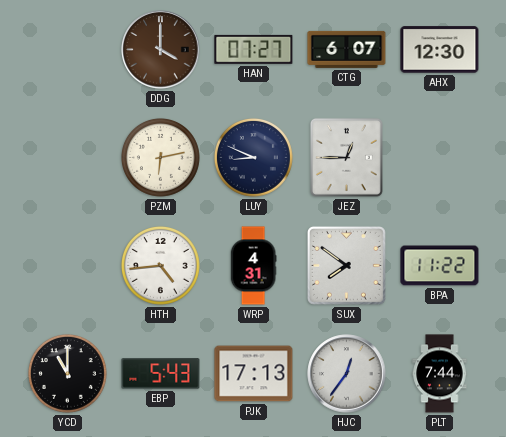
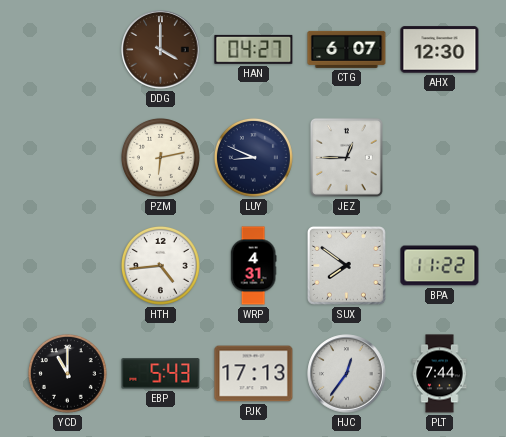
HAN: 07:27 -> 04:27
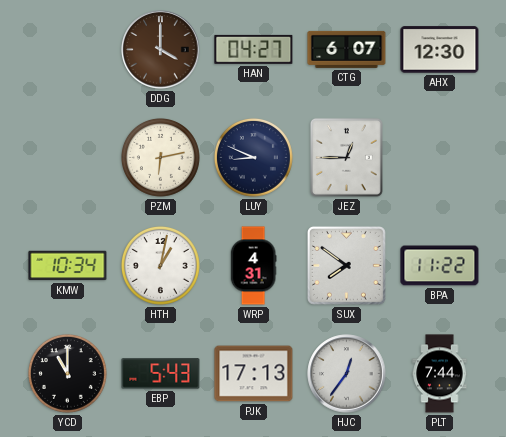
KMW: none -> 10:34
HTH: 4:44 -> 1:02
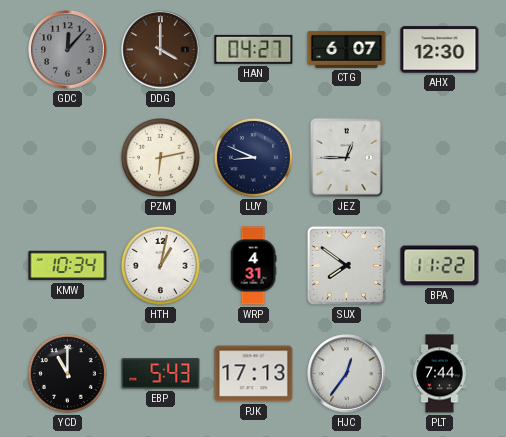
GDC: none -> 12:07
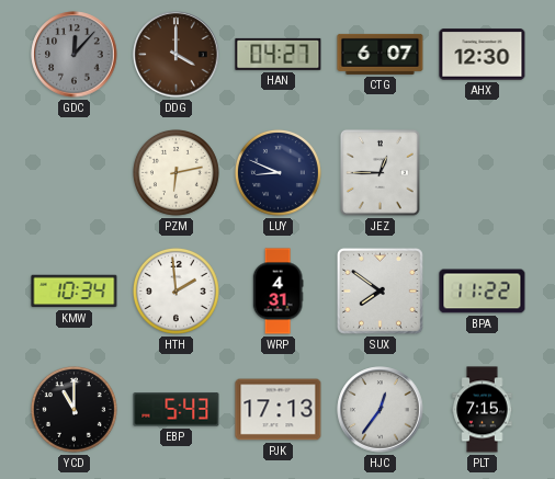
HTH: 1:02 -> 1:59
PLT: 7:44 -> 7:15
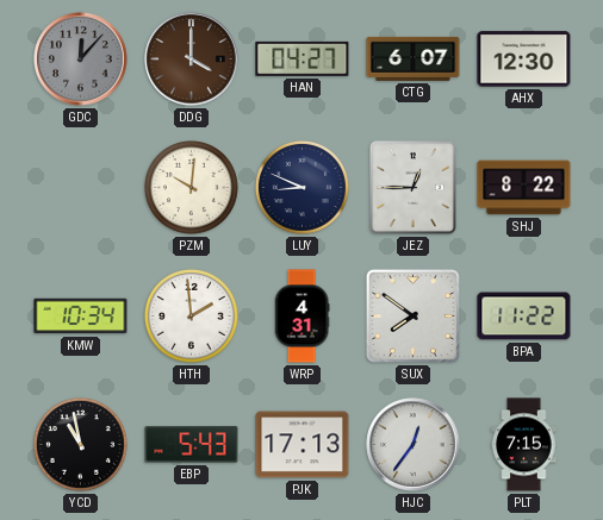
PZM: 6:13 -> 10:01
SHJ: none -> 8:22
YCD: 11:00 -> 10:58
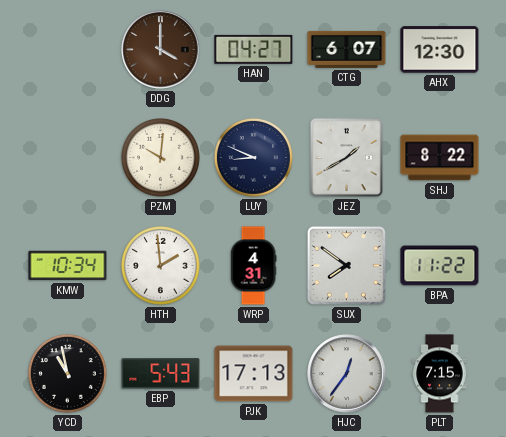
GDC: 12:07 -> none
JEZ: 12:45 -> 1:40
